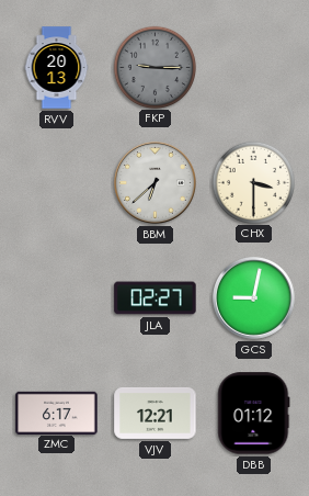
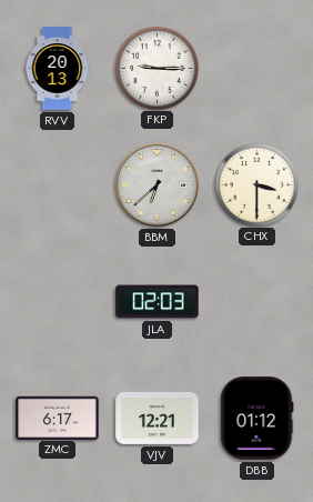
FKP dial: grey -> white
JLA: 02:27 -> 02:03
GCS: 9:02 -> none
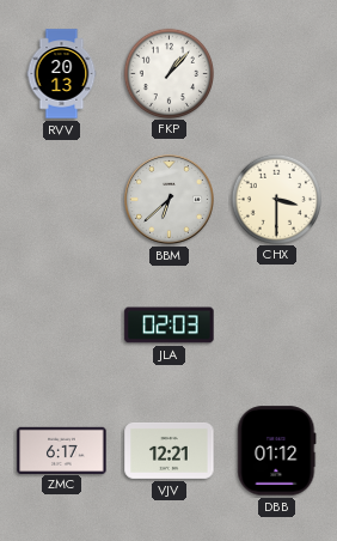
FKP: 9:15 -> 1:07
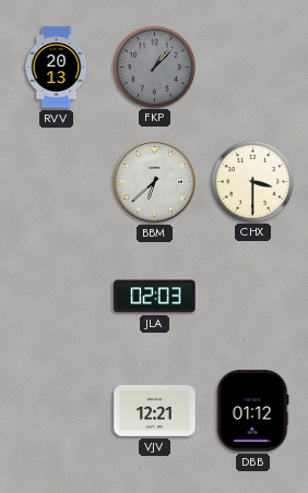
FKP dial: white -> grey
ZMC: 6:17 -> none
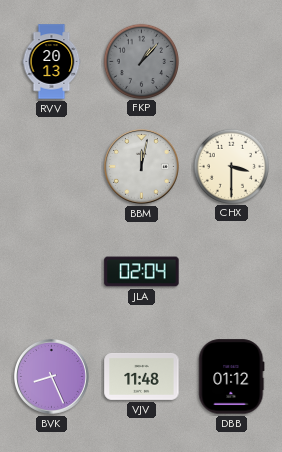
BBM: 6:38 -> 12:02
JLA: 02:03 -> 02:04
BVK: none -> 8:26
VJV: 12:21 -> 11:48
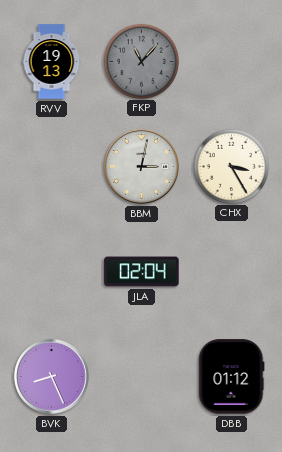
RVV: 20:13 -> 19:13
FKP: 1:07 -> 11:07
BBM: 12:02 -> 3:02
CHX: 3:30 -> 3:25
VJV: 11:48 -> none
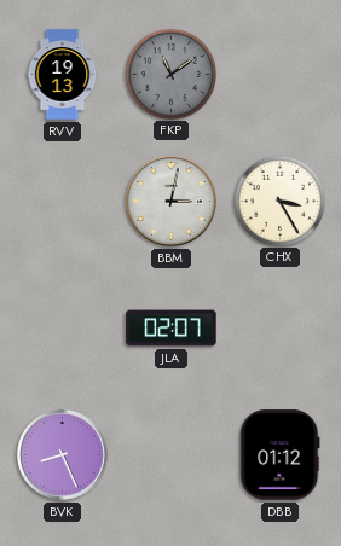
FKP: 11:07 -> 11:09
JLA: 02:04 -> 02:07
